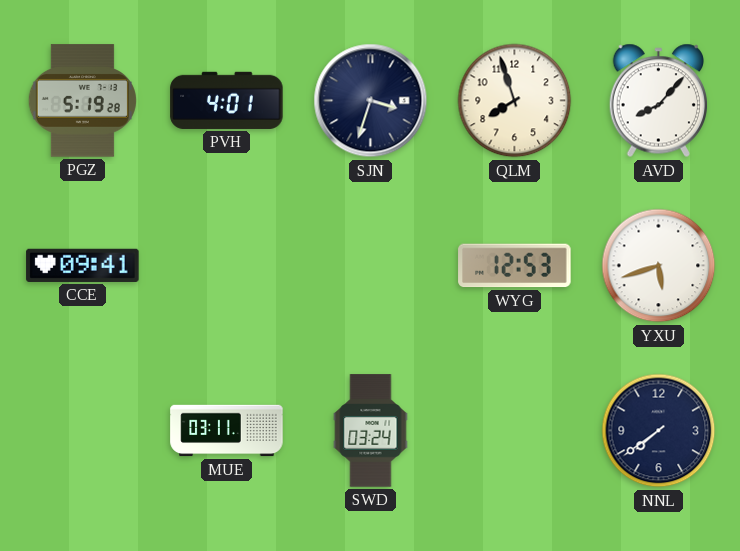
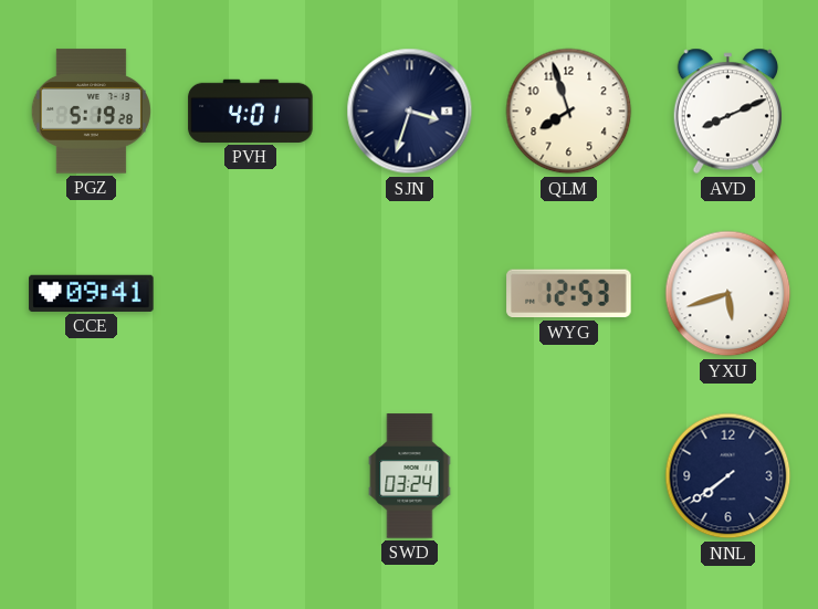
AVD: 8:07 -> 8:11
MUE: 03:11 -> none
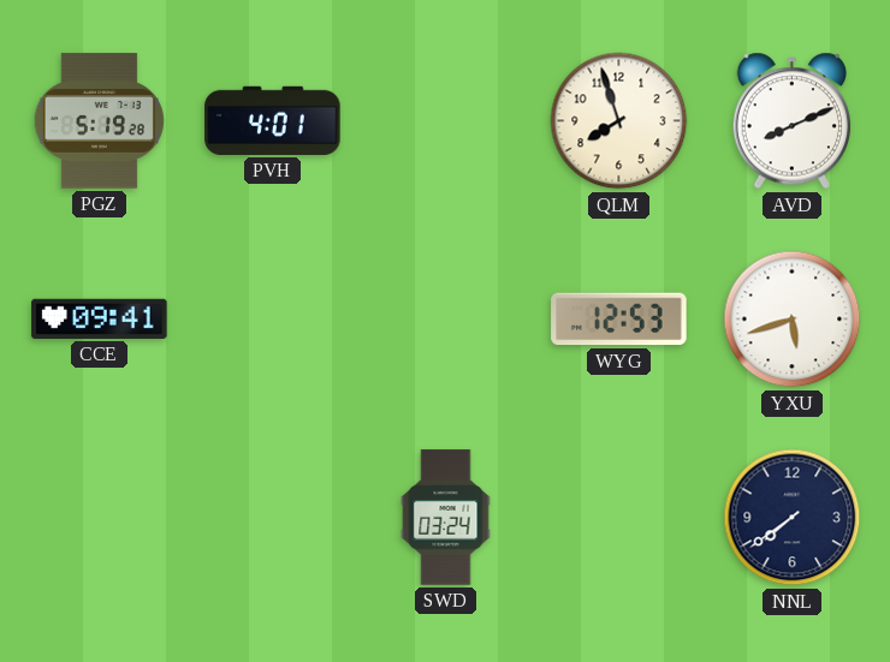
SJN: 3:33 -> none
